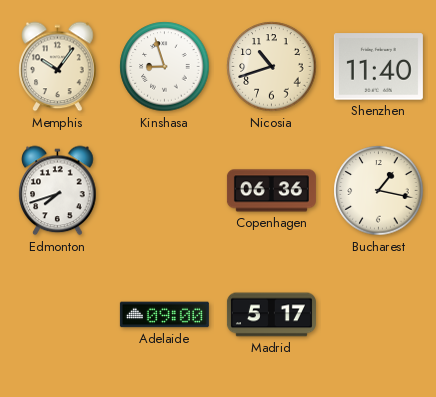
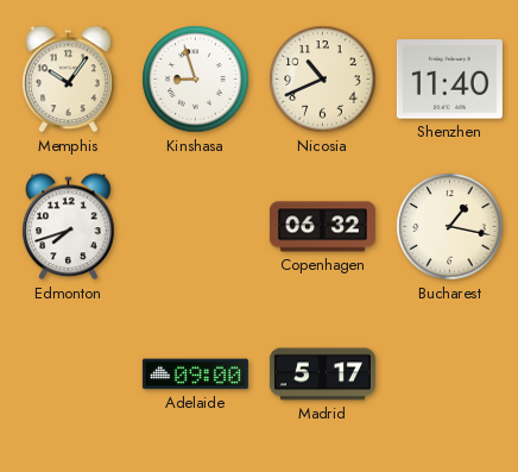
Nicosia: 10:42 -> 10:41
Copenhagen: 06:36 -> 06:32
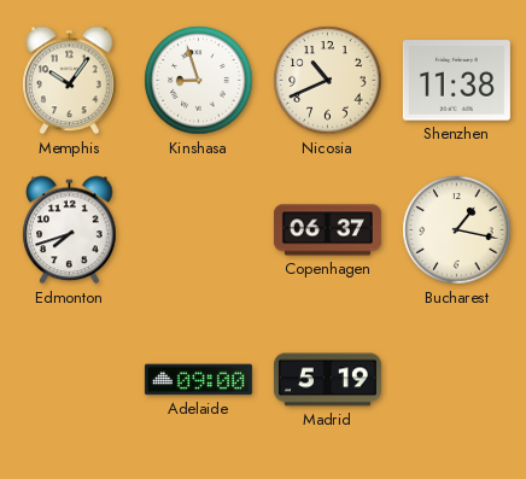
Shenzhen: 11:40 -> 11:38
Copenhagen: 06:32 -> 06:37
Madrid: 5:17 -> 5:19
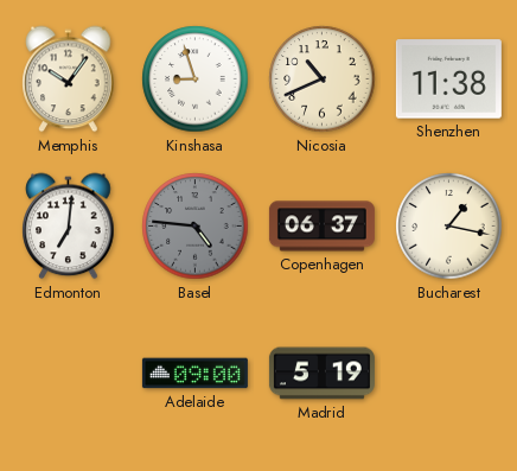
Edmonton: 7:42 -> 7:01
Basel: none -> 4:46
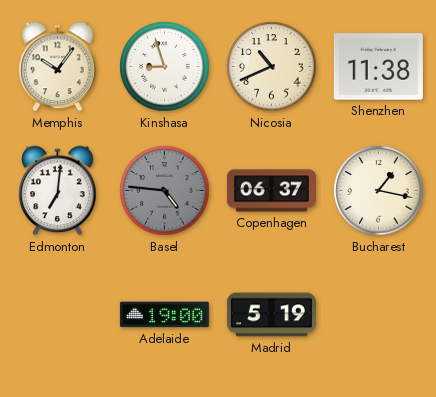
Adelaide: 09:00 -> 19:00
